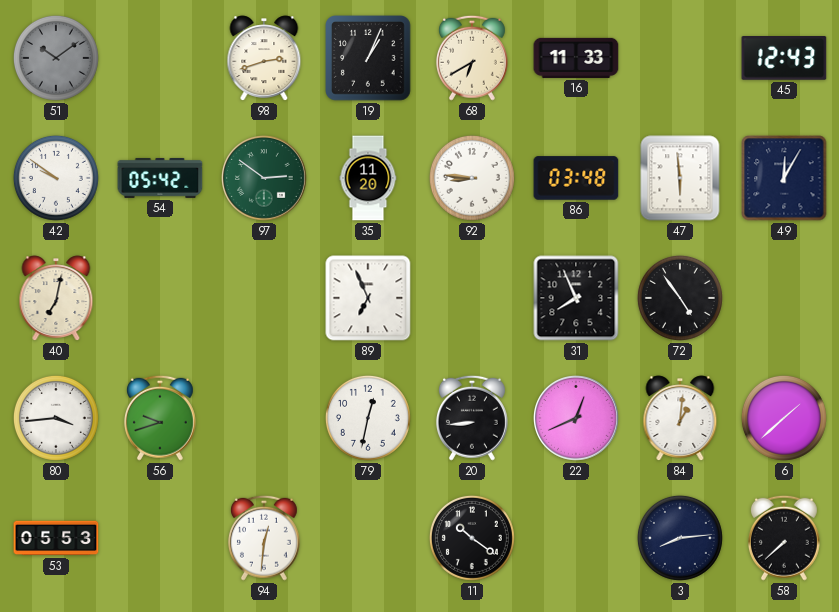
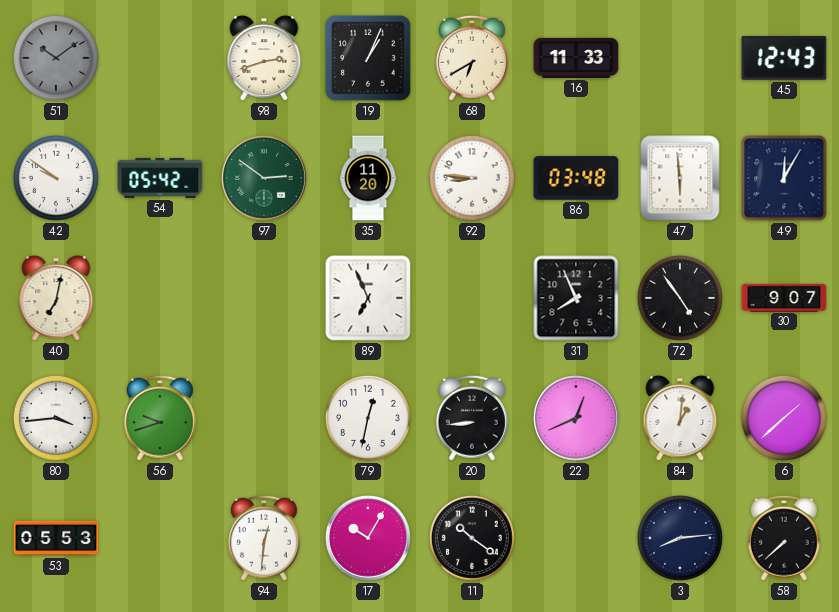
30: none -> 9:07
17: none -> 10:05
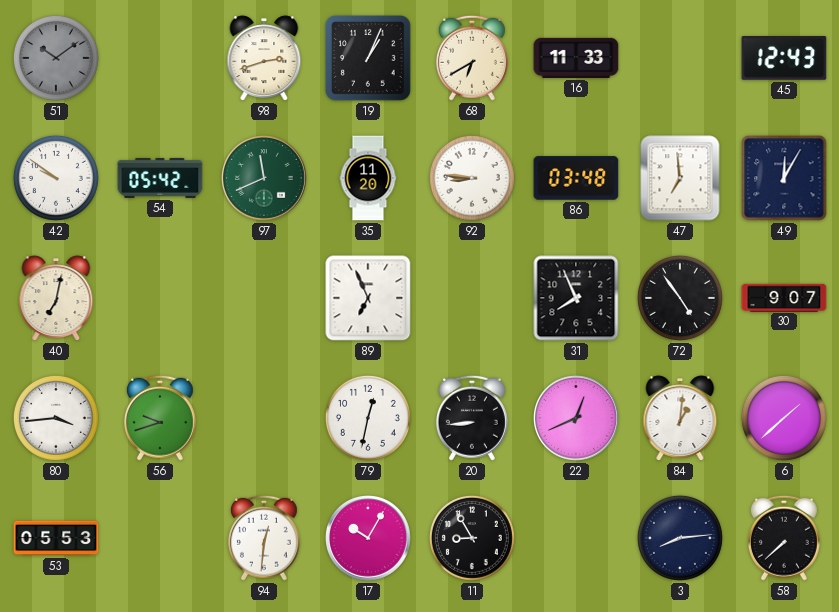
97: 2:51 -> 11:41
47: 5:59 -> 6:59
11: 10:21 -> 8:55
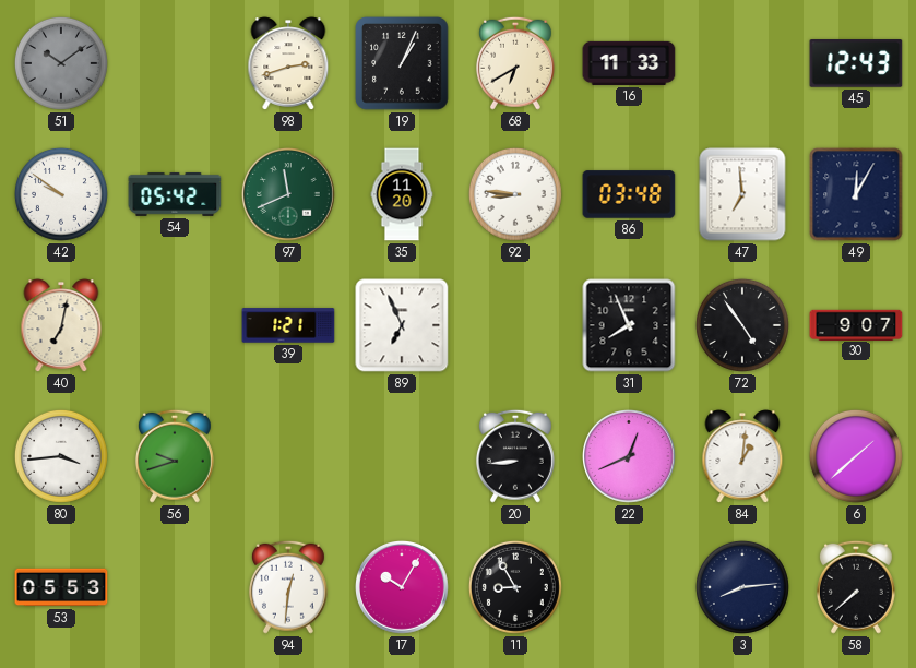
39: none -> 1:21
79: 12:32 -> none
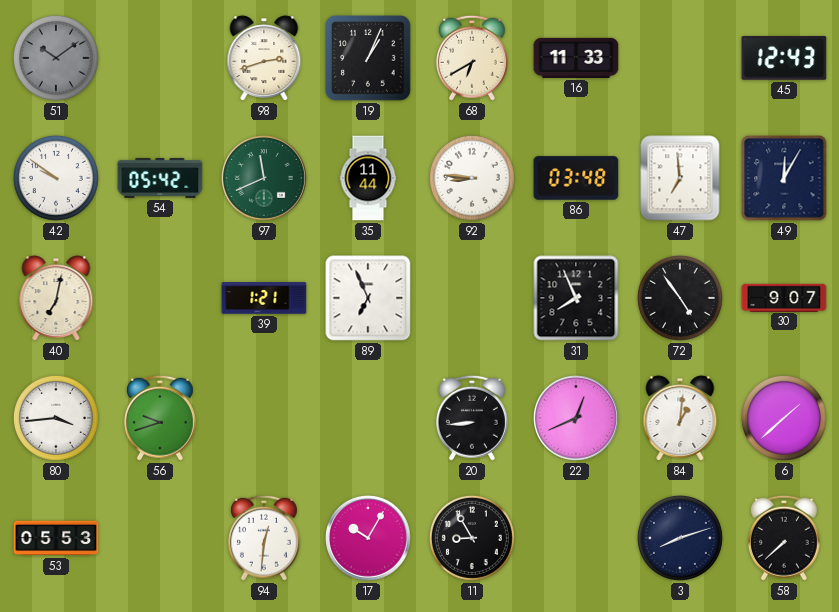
35: 11:20 -> 11:44
3: 8:14 -> 8:12
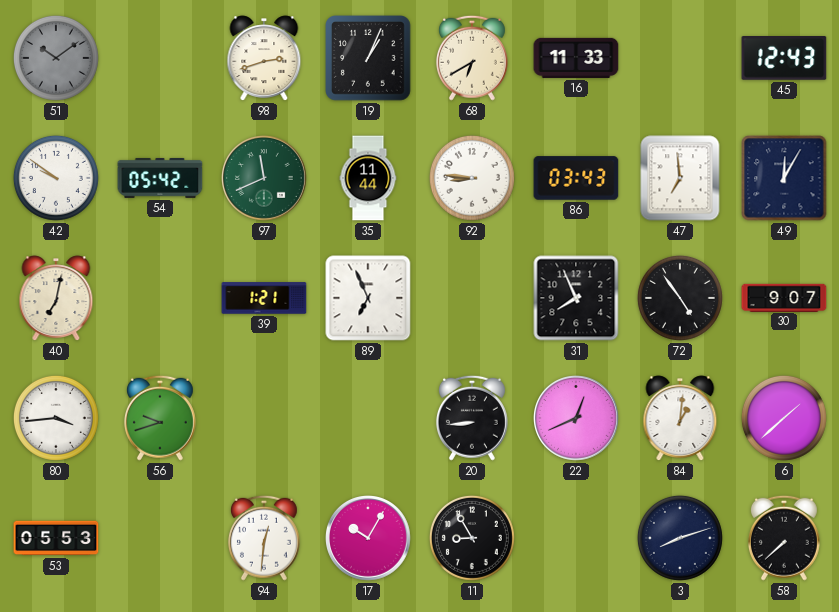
86: 03:48 -> 03:43
